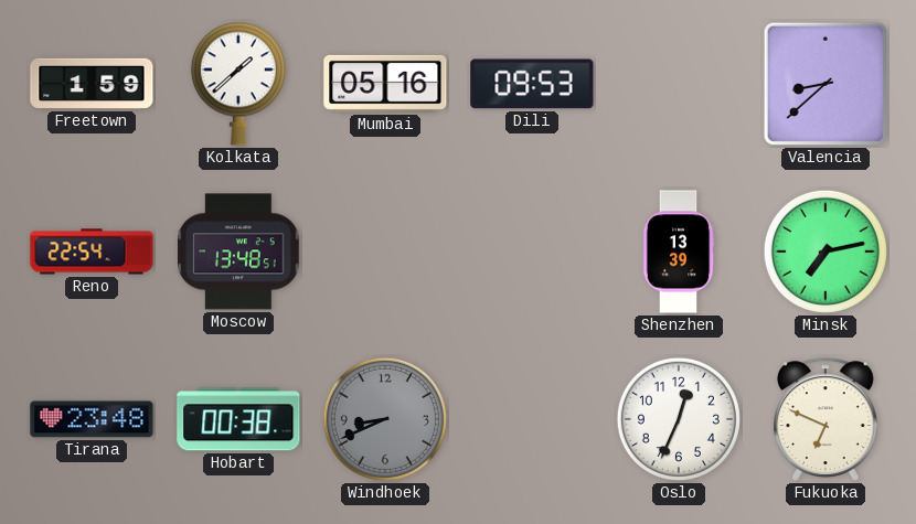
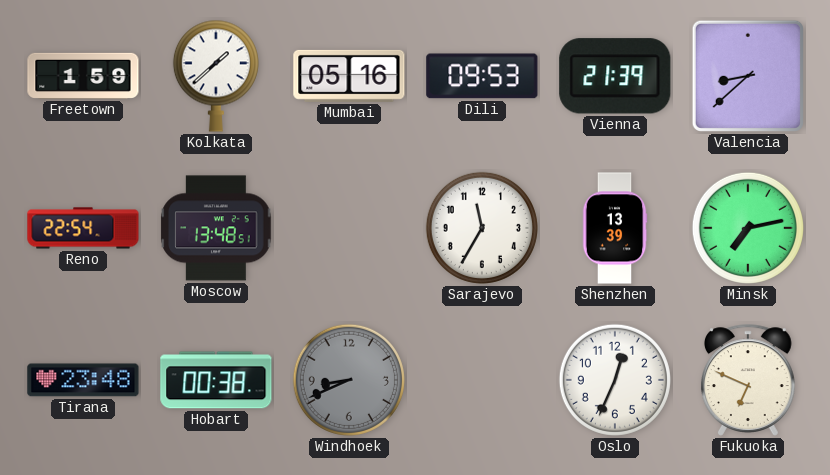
Vienna: none -> 21:39
Sarajevo: none -> 11:35
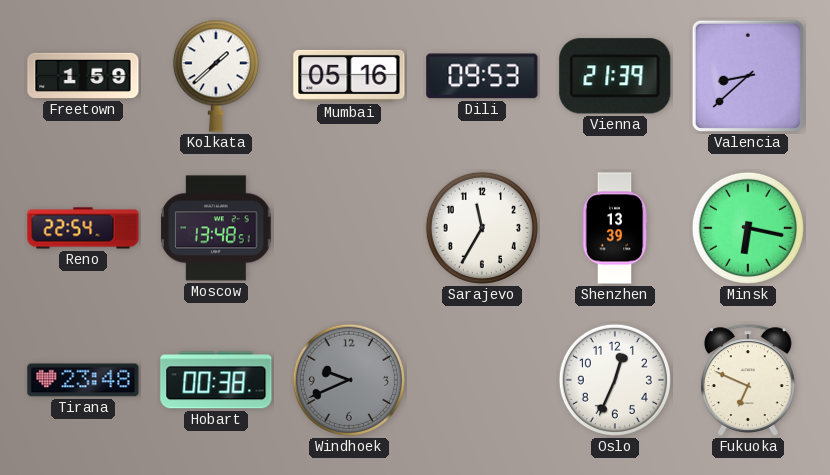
Minsk: 7:13 -> 6:17
Windhoek: 8:41 -> 9:41
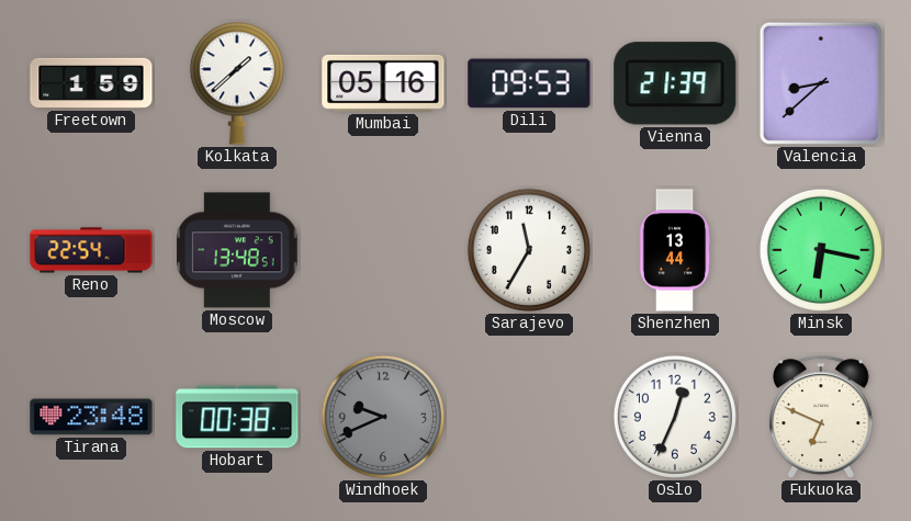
Shenzhen: 13:39 -> 13:44
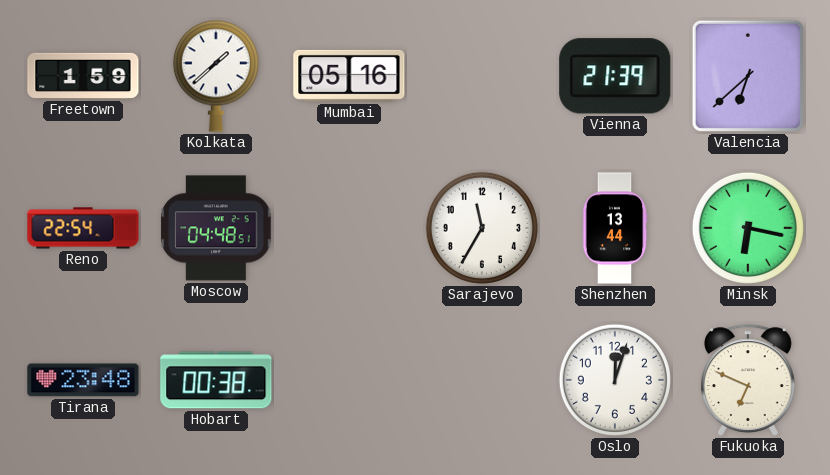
Dili: 09:53 -> none
Valencia: 8:38 -> 6:38
Moscow: 13:48 -> 04:48
Windhoek: 9:41 -> none
Oslo: 12:34 -> 12:03
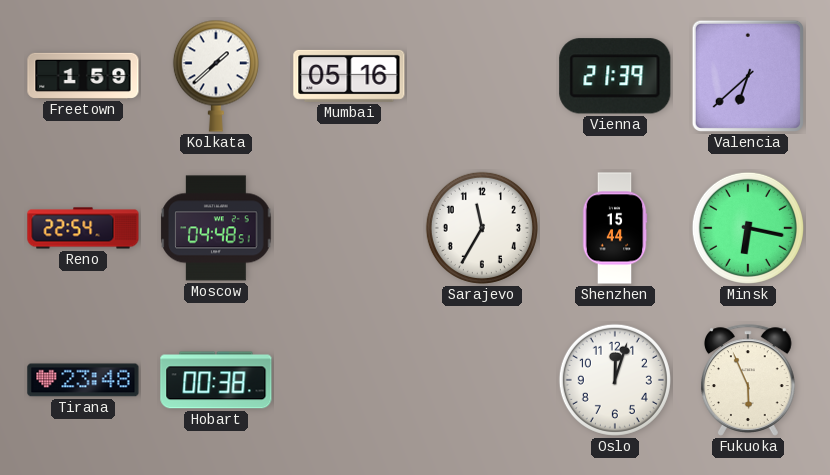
Shenzhen: 13:44 -> 15:44
Fukuoka: 6:49 -> 5:56
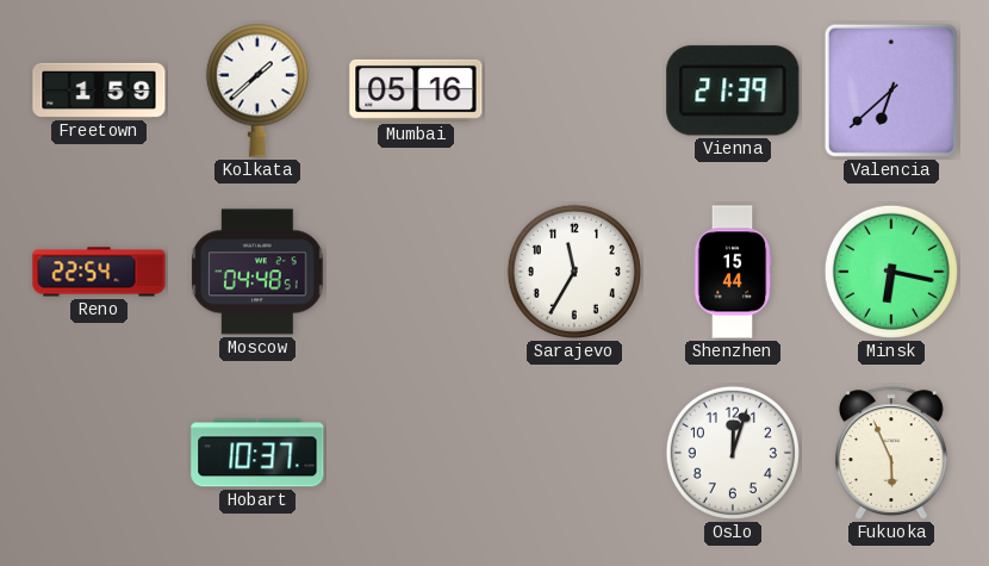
Tirana: 23:48 -> none
Hobart: 00:38 -> 10:37
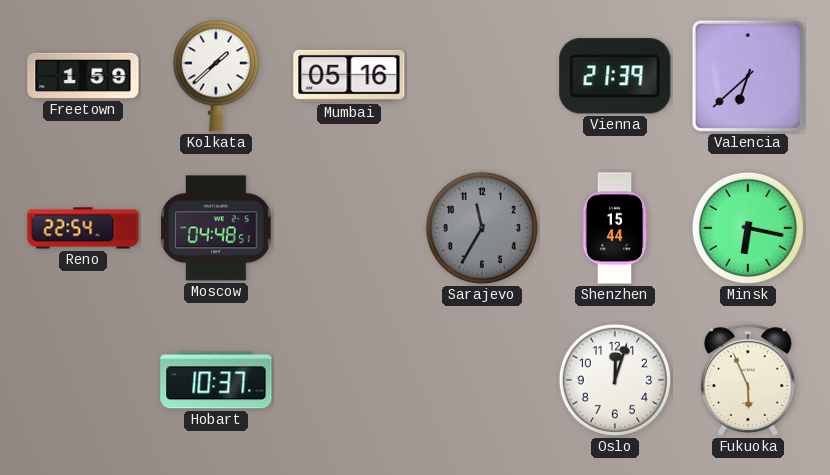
Sarajevo dial: white -> grey
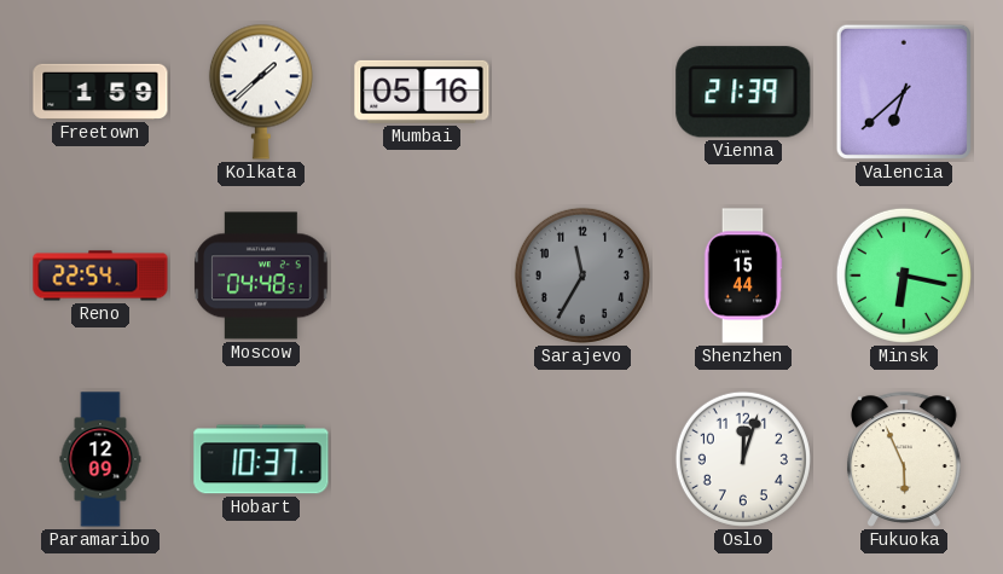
Paramaribo: none -> 12:09
